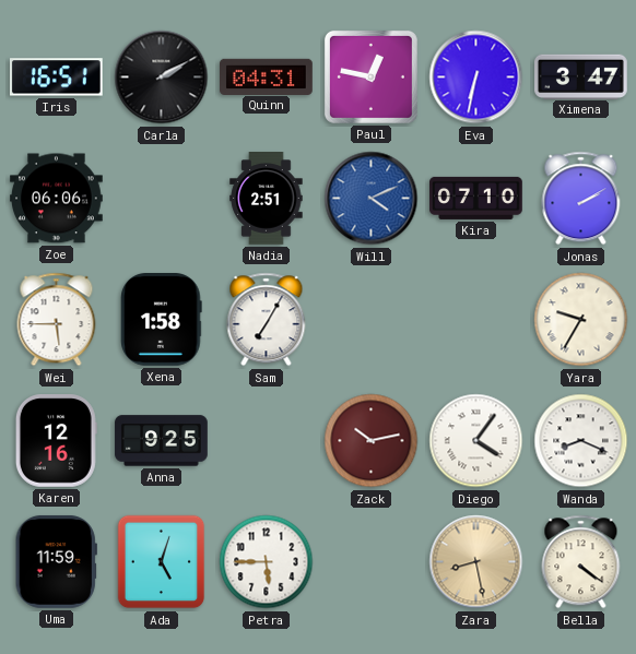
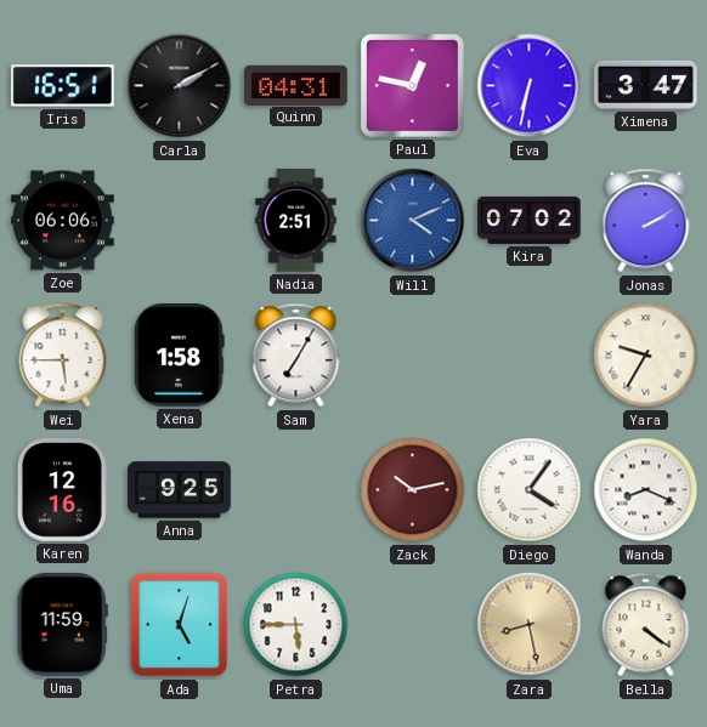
Kira: 07:10 -> 07:02
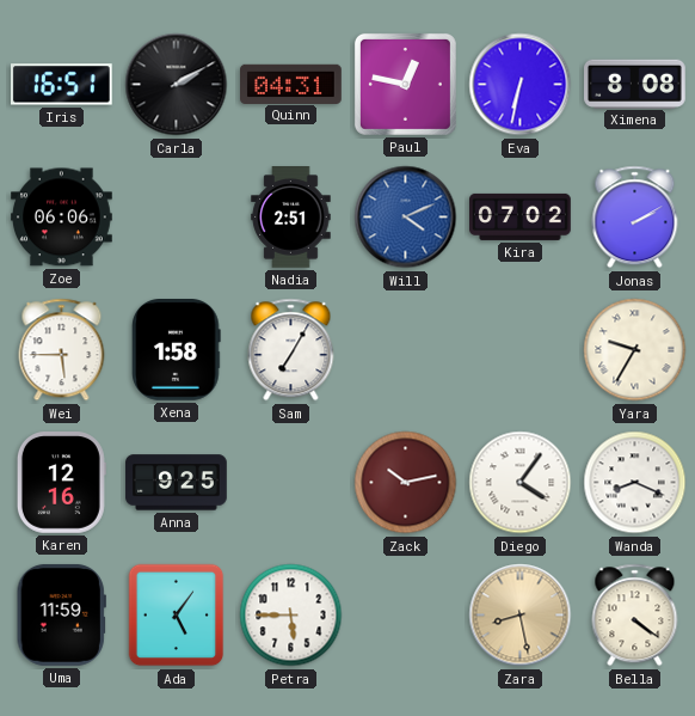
Ximena: 3:47 -> 8:08
Ada: 5:03 -> 5:06
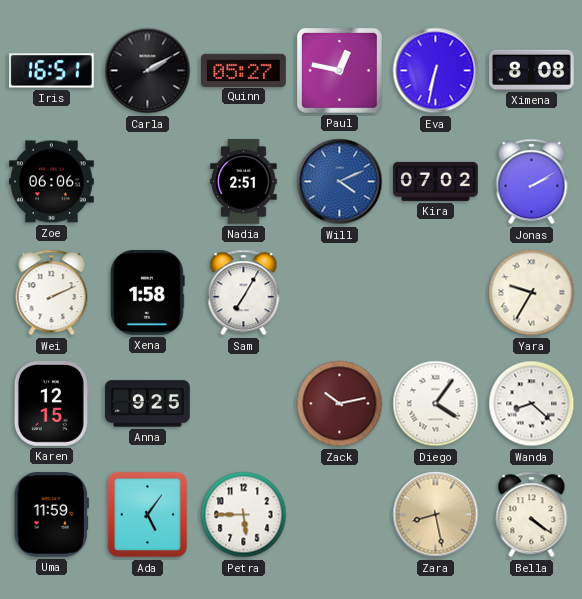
Quinn: 04:31 -> 05:27
Wei: 5:45 -> 2:11
Karen: 12:16 -> 12:15
Wanda: 8:19 -> 8:22
